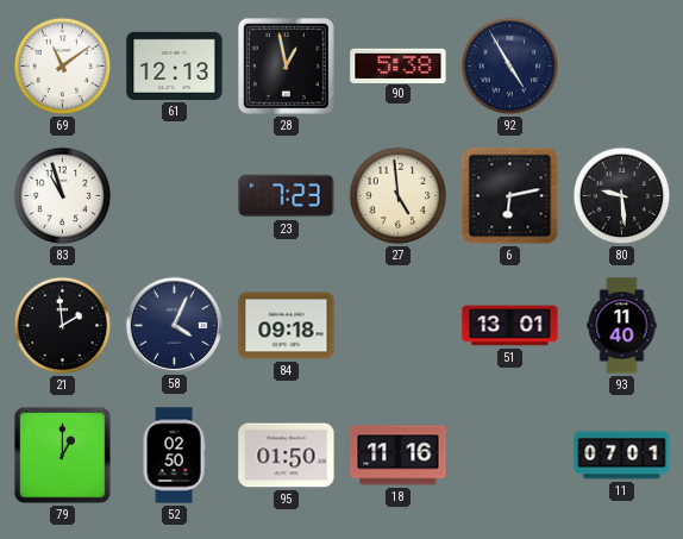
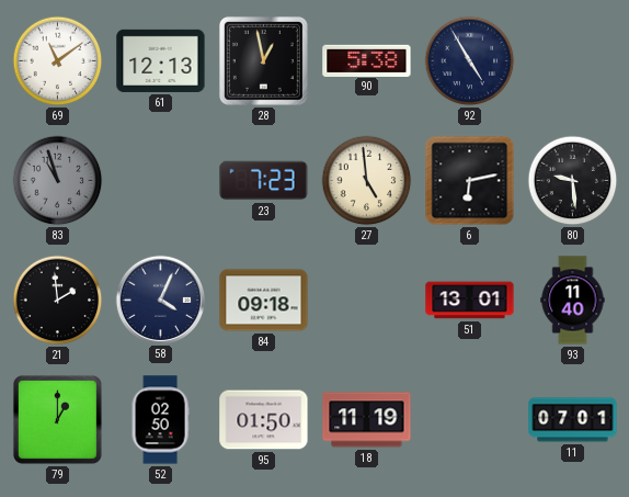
83 dial: white -> grey
18: 11:16 -> 11:19
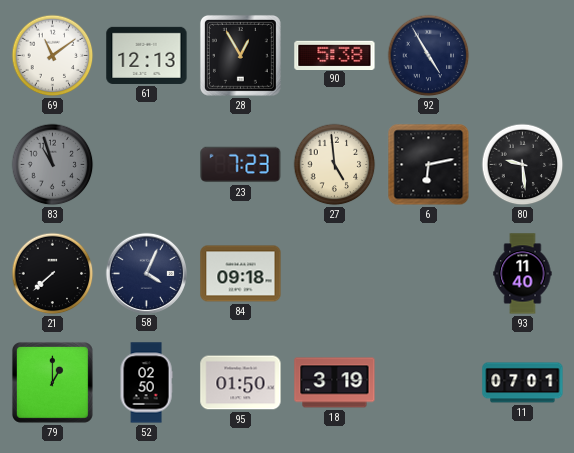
28: 12:58 -> 12:55
21: 1:59 -> 7:38
51: 13:01 -> none
18: 11:19 -> 3:19
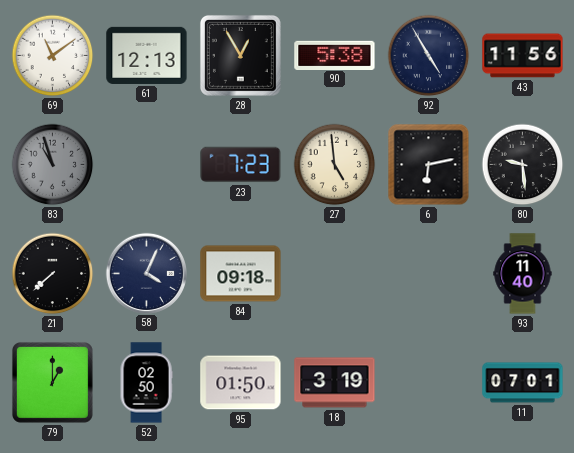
43: none -> 11:56
